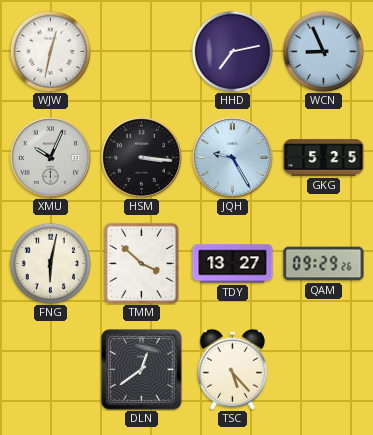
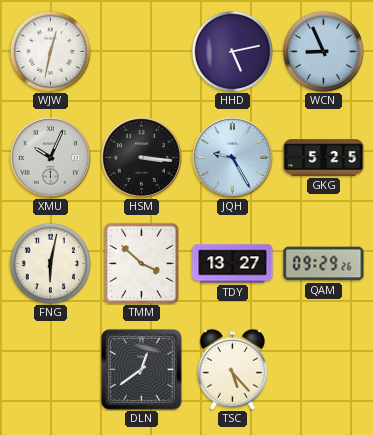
HHD: 7:13 -> 5:13
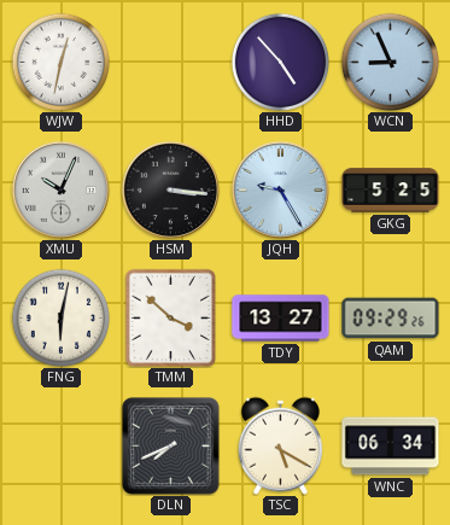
HHD: 5:13 -> 4:53
DLN: 12:39 -> 7:41
TSC: 5:23 -> 5:20
WNC: none -> 06:34
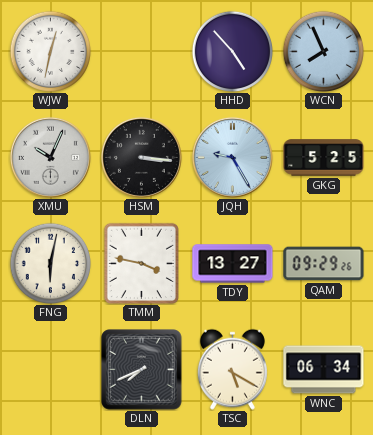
WCN: 8:56 -> 7:56
TMM: 3:52 -> 3:47
